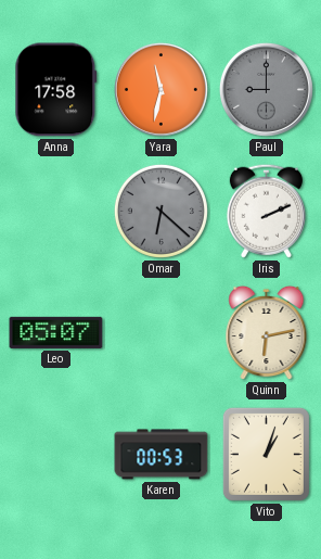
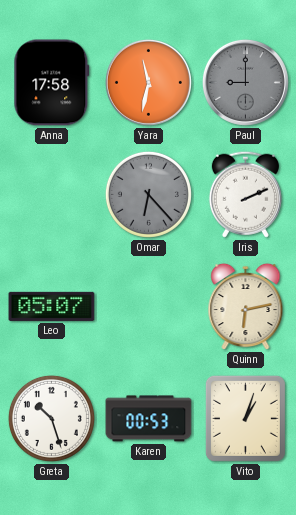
Omar: 6:22 -> 6:23
Greta: none -> 10:27
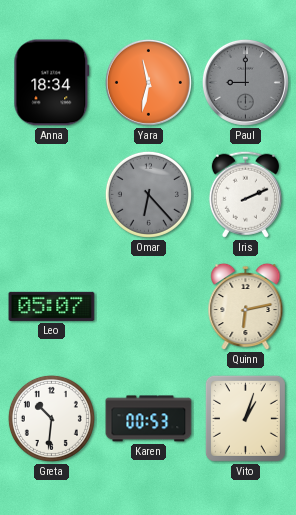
Anna: 17:58 -> 18:34
Greta: 10:27 -> 10:31
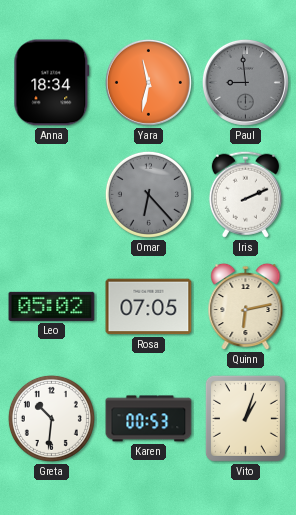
Paul: 9:00 -> 8:59
Leo: 05:07 -> 05:02
Rosa: none -> 07:05
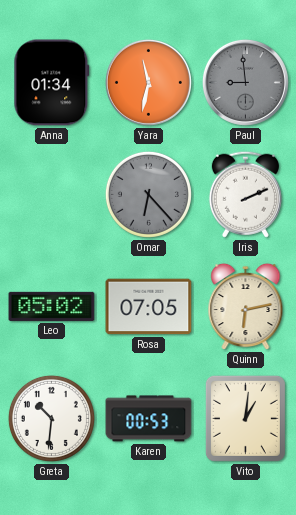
Anna: 18:34 -> 01:34
Vito: 1:03 -> 1:01
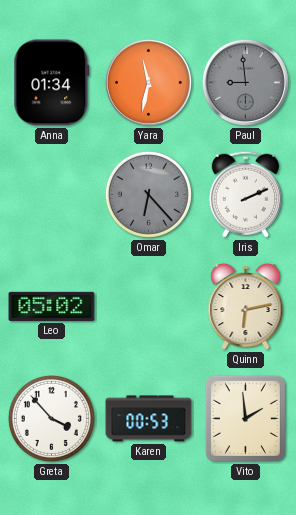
Rosa: 07:05 -> none
Greta: 10:31 -> 3:53
Vito: 1:01 -> 1:59
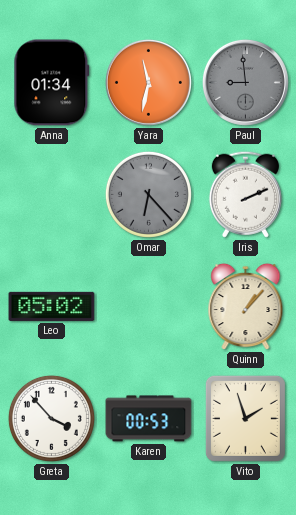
Quinn: 6:13 -> 1:07
Vito: 1:59 -> 1:57
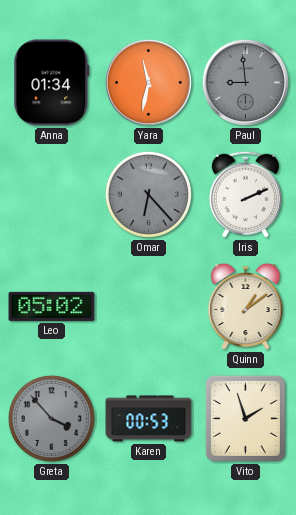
Quinn: 1:07 -> 1:09
Greta dial: white -> grey
